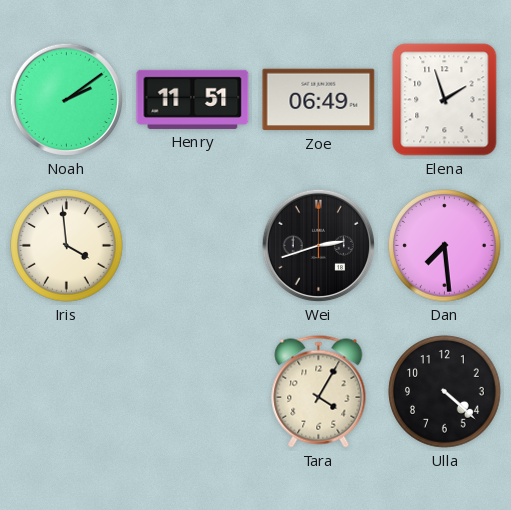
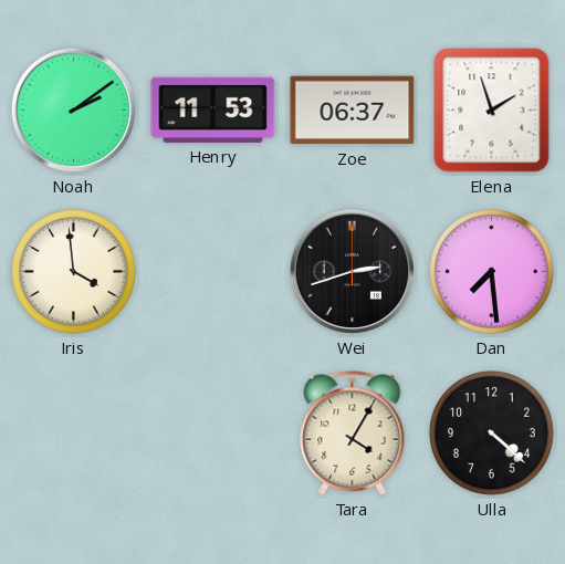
Henry: 11:51 -> 11:53
Zoe: 06:49 -> 06:37
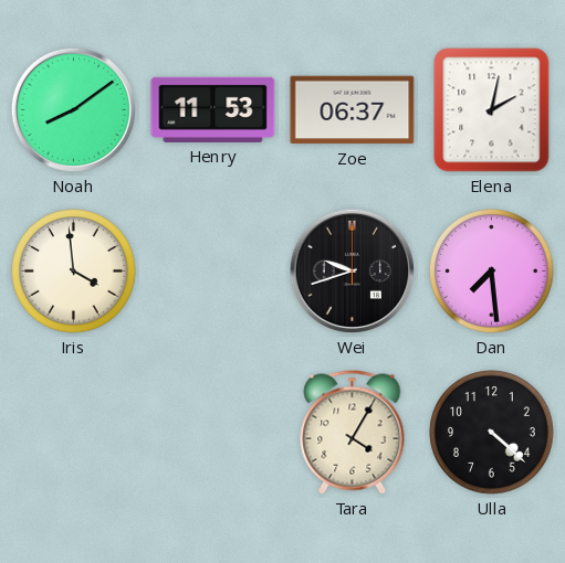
Noah: 2:09 -> 8:09
Elena: 1:57 -> 2:02
Wei: 2:42 -> 9:42
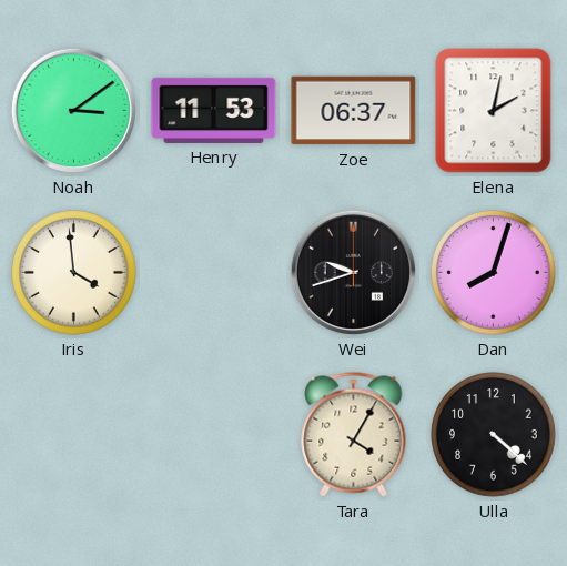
Noah: 8:09 -> 3:09
Dan: 7:29 -> 8:03
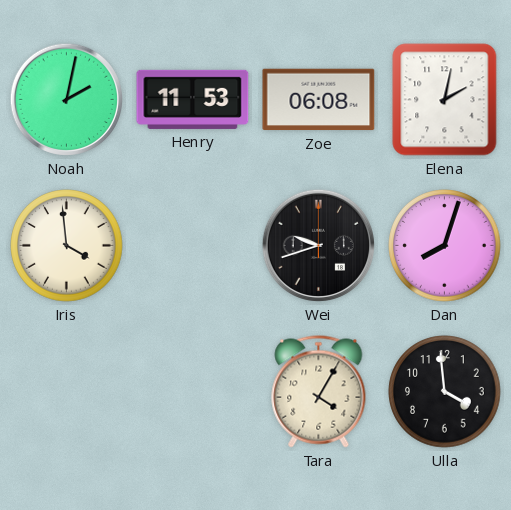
Noah: 3:09 -> 2:02
Zoe: 06:37 -> 06:08
Ulla: 4:22 -> 3:59
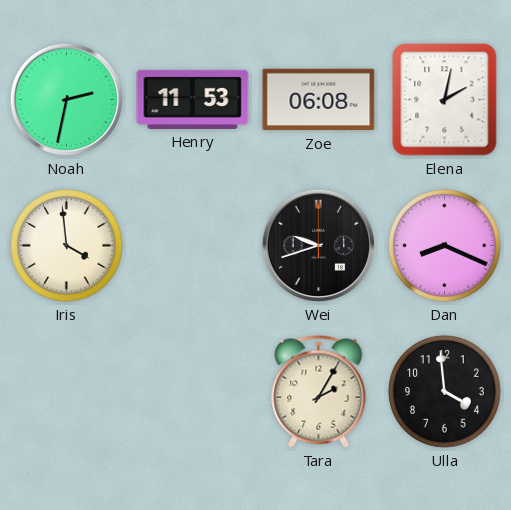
Noah: 2:02 -> 2:32
Dan: 8:03 -> 8:19
Tara: 4:05 -> 2:05
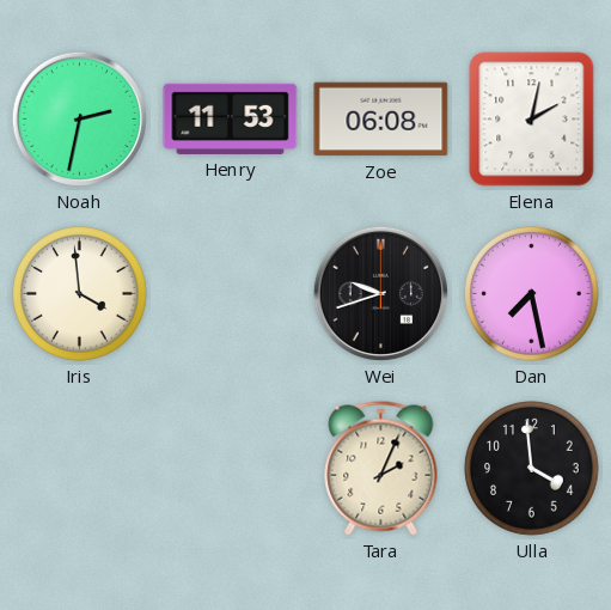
Dan: 8:19 -> 7:28
Tara: 2:05 -> 2:04
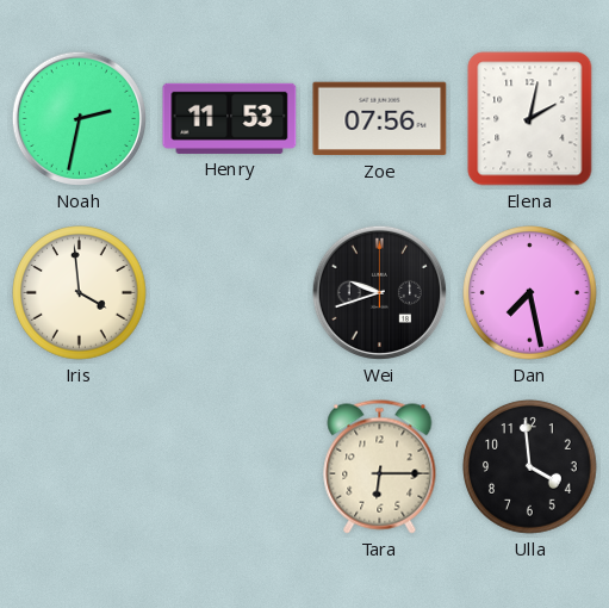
Zoe: 06:08 -> 07:56
Tara: 2:04 -> 6:15
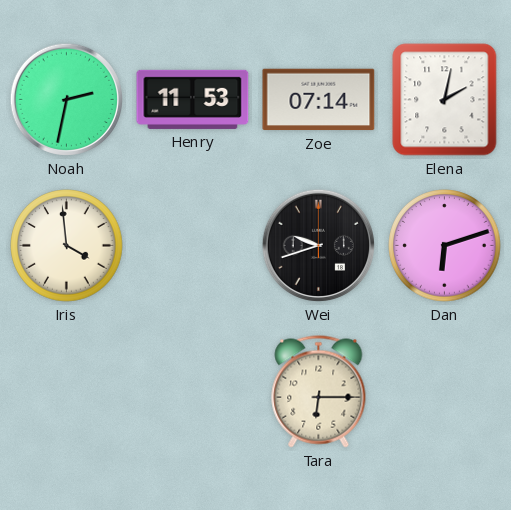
Zoe: 07:56 -> 07:14
Dan: 7:28 -> 6:12
Ulla: 3:59 -> none
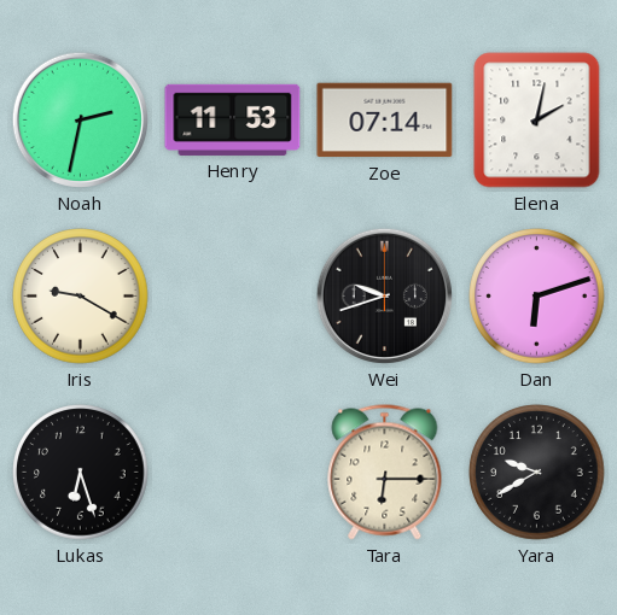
Iris: 3:59 -> 9:20
Lukas: none -> 6:27
Yara: none -> 9:40
